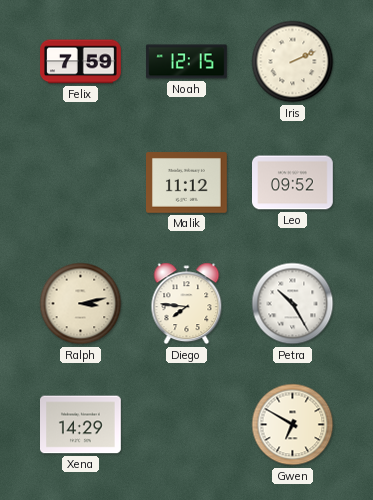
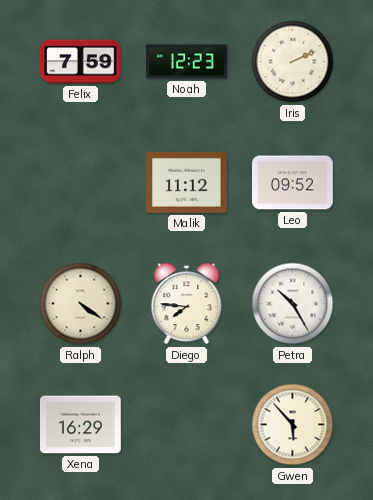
Noah: 12:15 -> 12:23
Ralph: 3:13 -> 4:21
Xena: 14:29 -> 16:29
Gwen: 6:50 -> 5:53
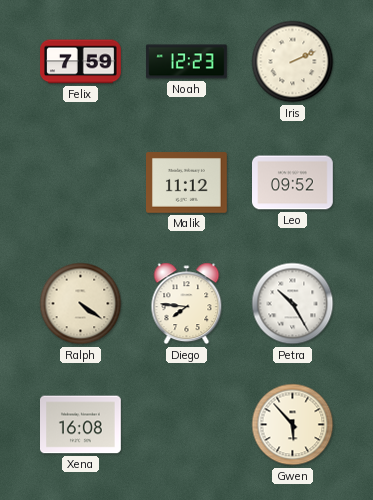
Xena: 16:29 -> 16:08
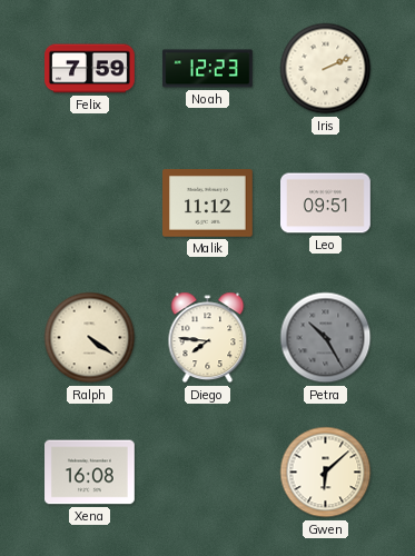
Leo: 09:52 -> 09:51
Petra dial: white -> grey
Gwen: 5:53 -> 6:08
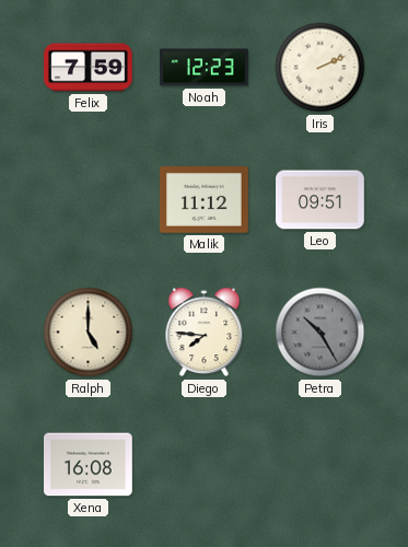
Ralph: 4:21 -> 5:00
Gwen: 6:08 -> none
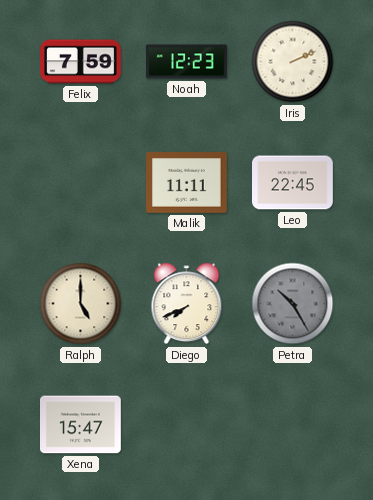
Malik: 11:12 -> 11:11
Leo: 09:51 -> 22:45
Diego: 7:46 -> 7:41
Xena: 16:08 -> 15:47
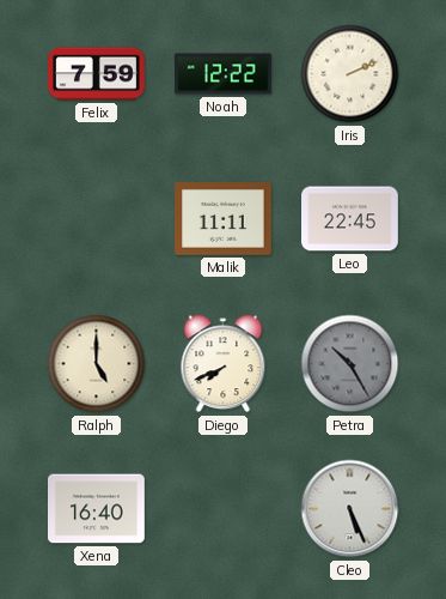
Noah: 12:23 -> 12:22
Xena: 15:47 -> 16:40
Cleo: none -> 5:26
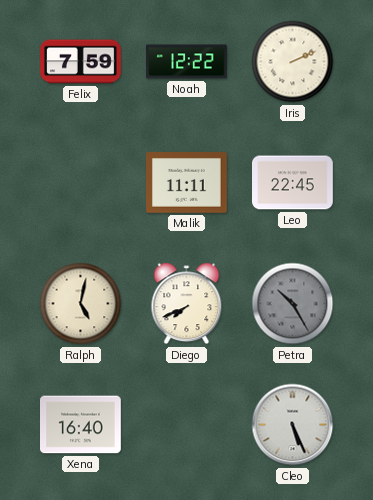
Ralph: 5:00 -> 5:02
